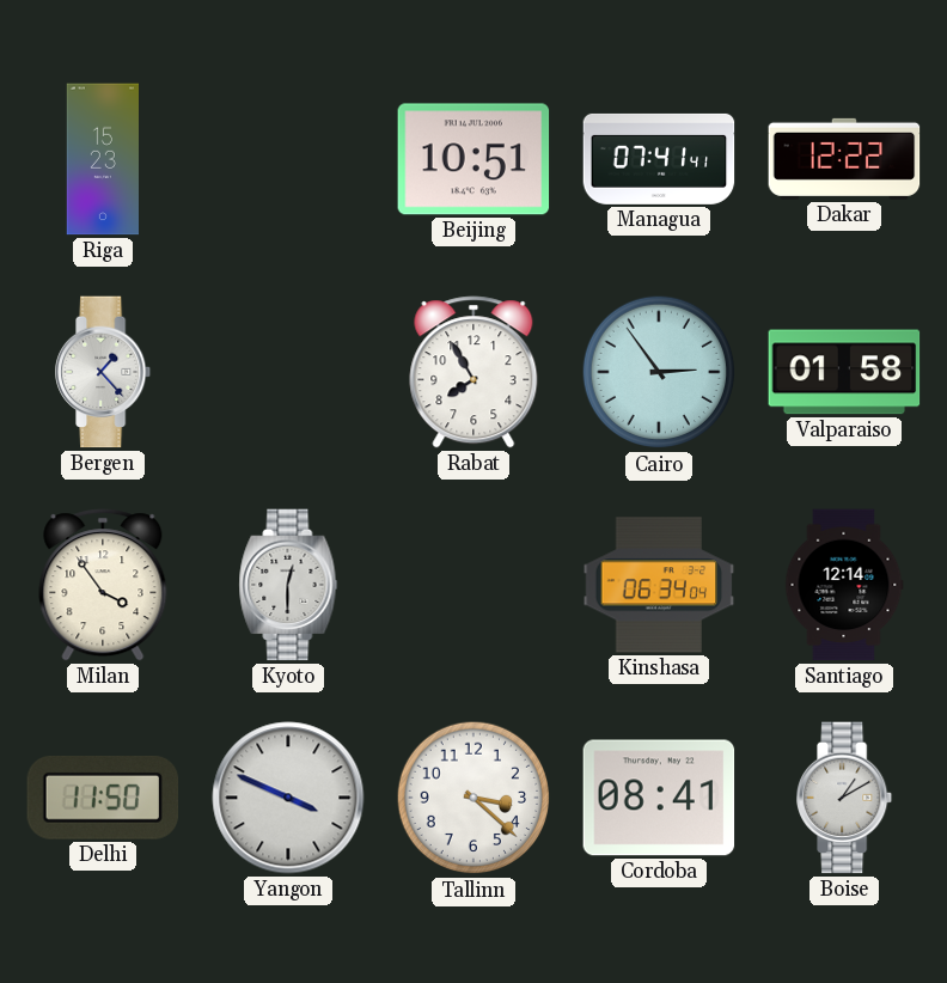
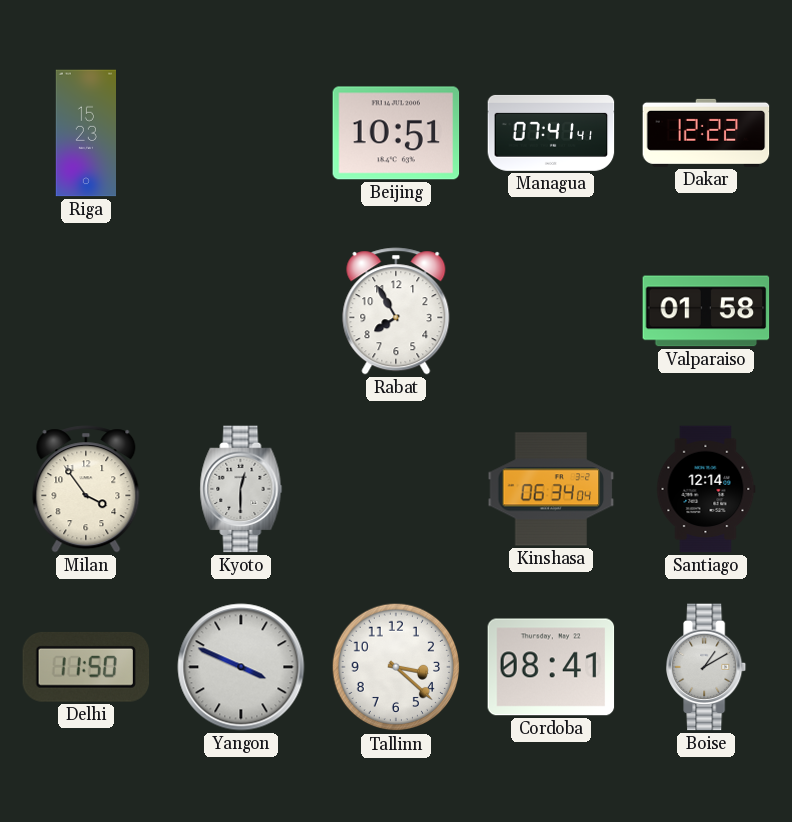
Bergen: 1:23 -> none
Cairo: 2:54 -> none
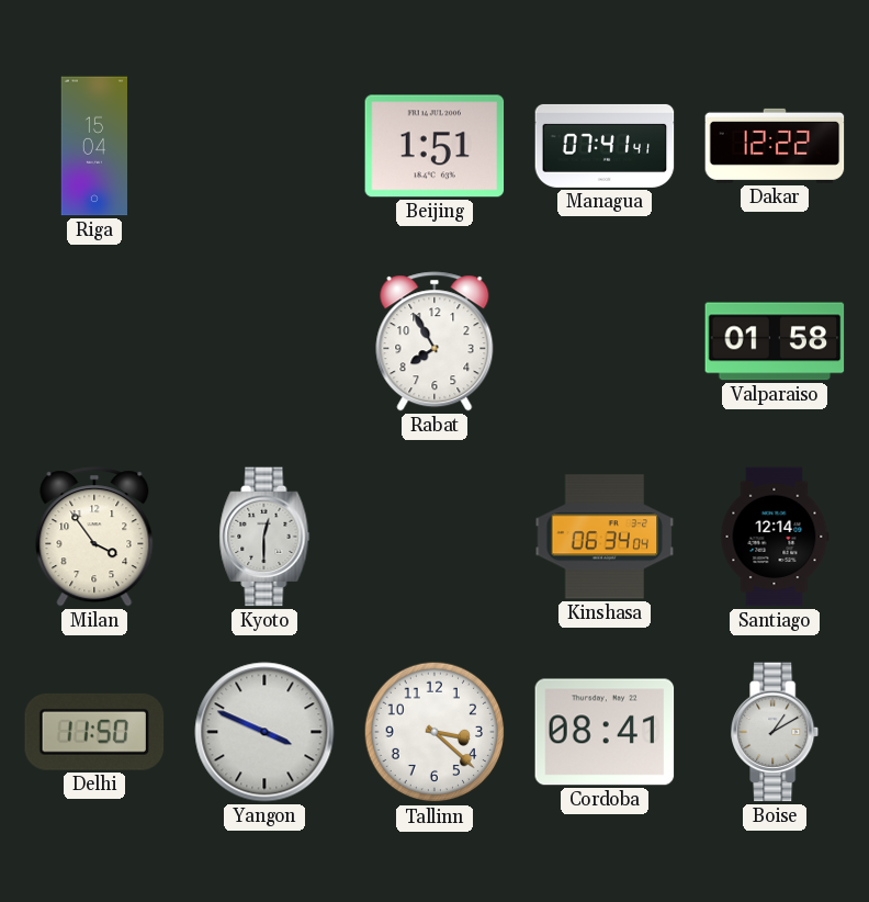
Riga: 15:23 -> 15:04
Beijing: 10:51 -> 1:51
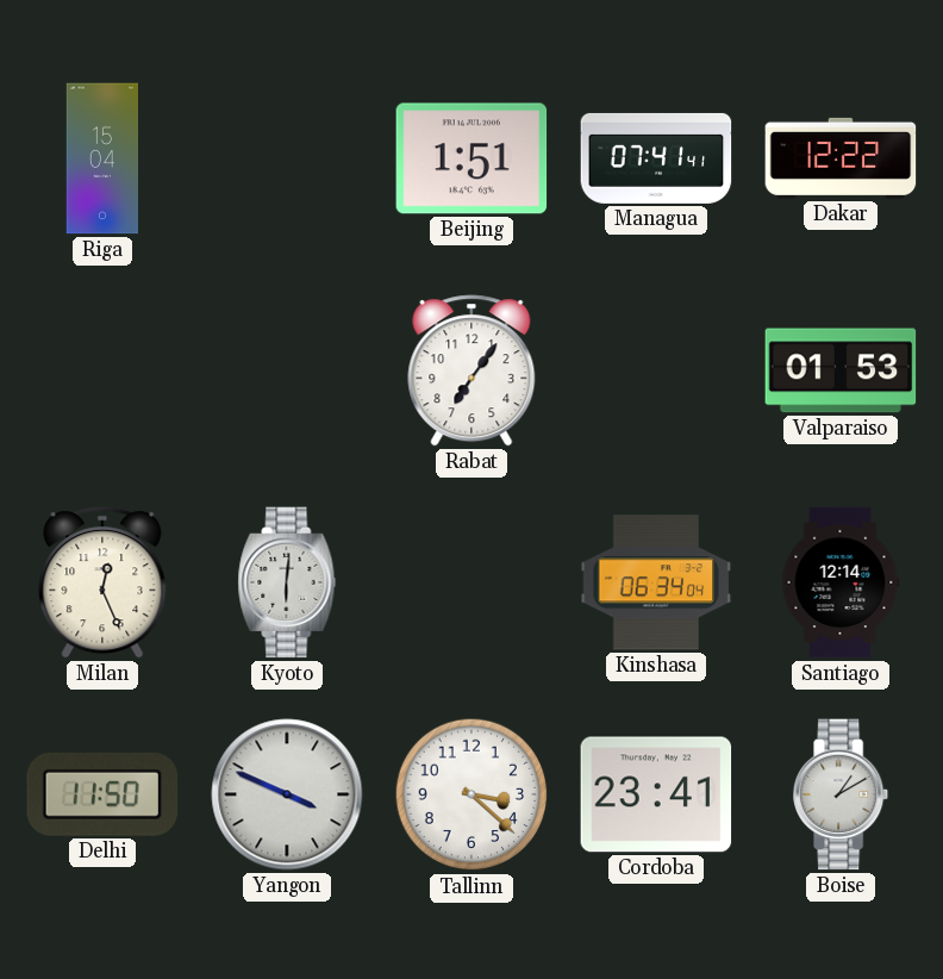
Rabat: 7:55 -> 7:06
Valparaiso: 01:58 -> 01:53
Milan: 3:54 -> 12:26
Kyoto: 12:30 -> 6:01
Cordoba: 08:41 -> 23:41
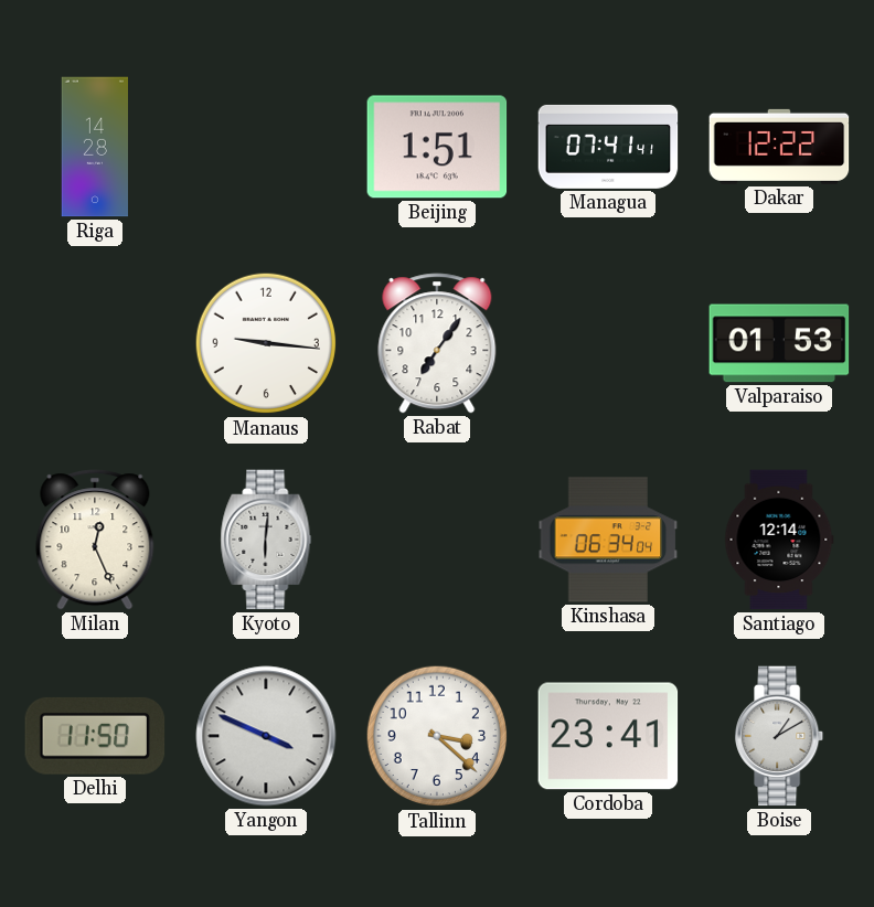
Riga: 15:04 -> 14:28
Manaus: none -> 9:16
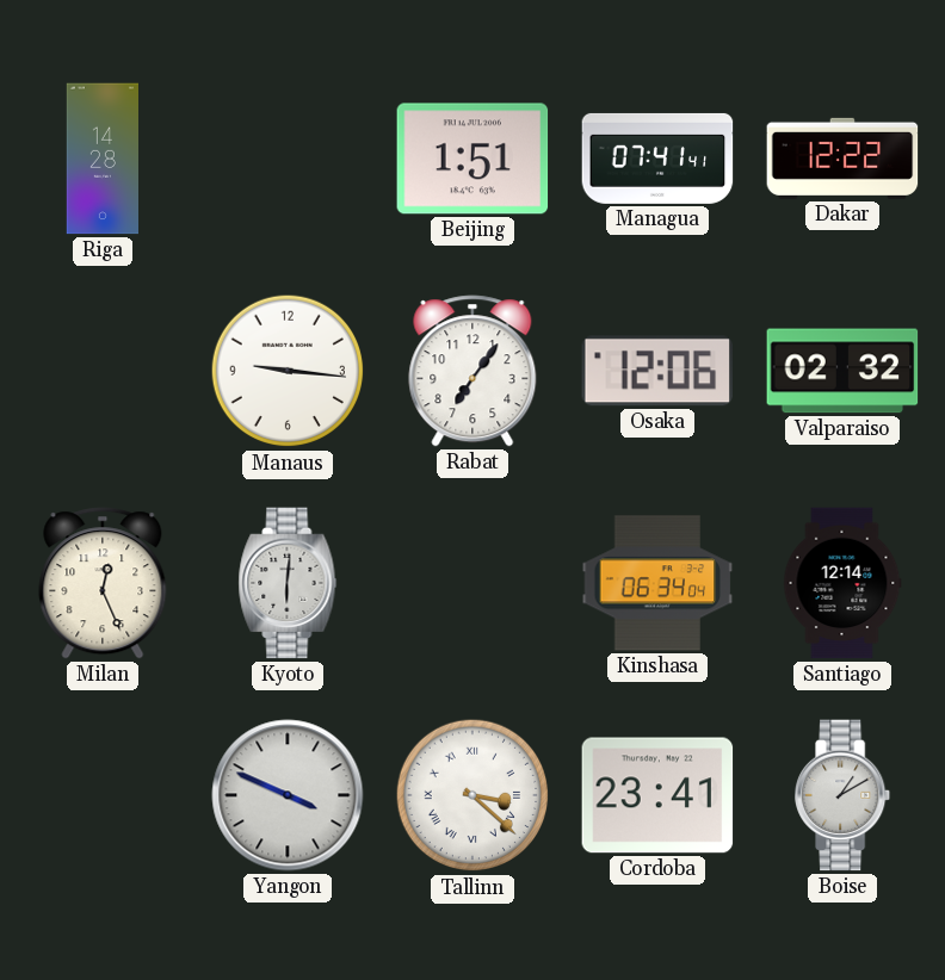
Osaka: none -> 12:06
Valparaiso: 01:53 -> 02:32
Delhi: 11:50 -> none
Tallinn numerals: Arabic -> Roman
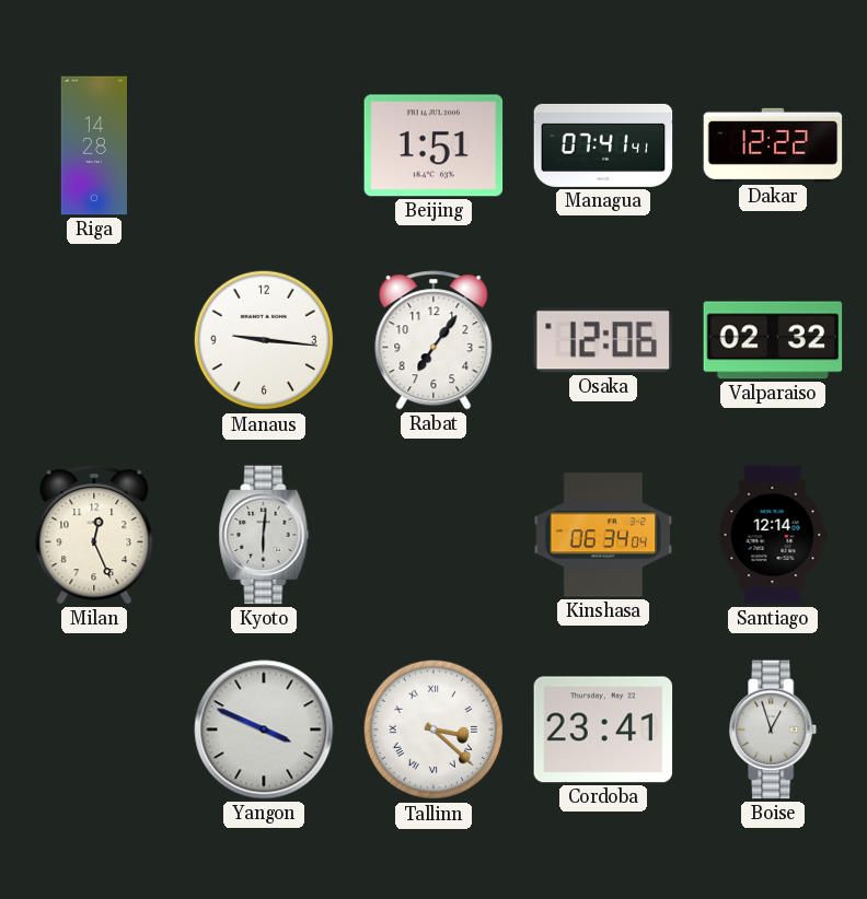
Boise: 1:10 -> 12:57
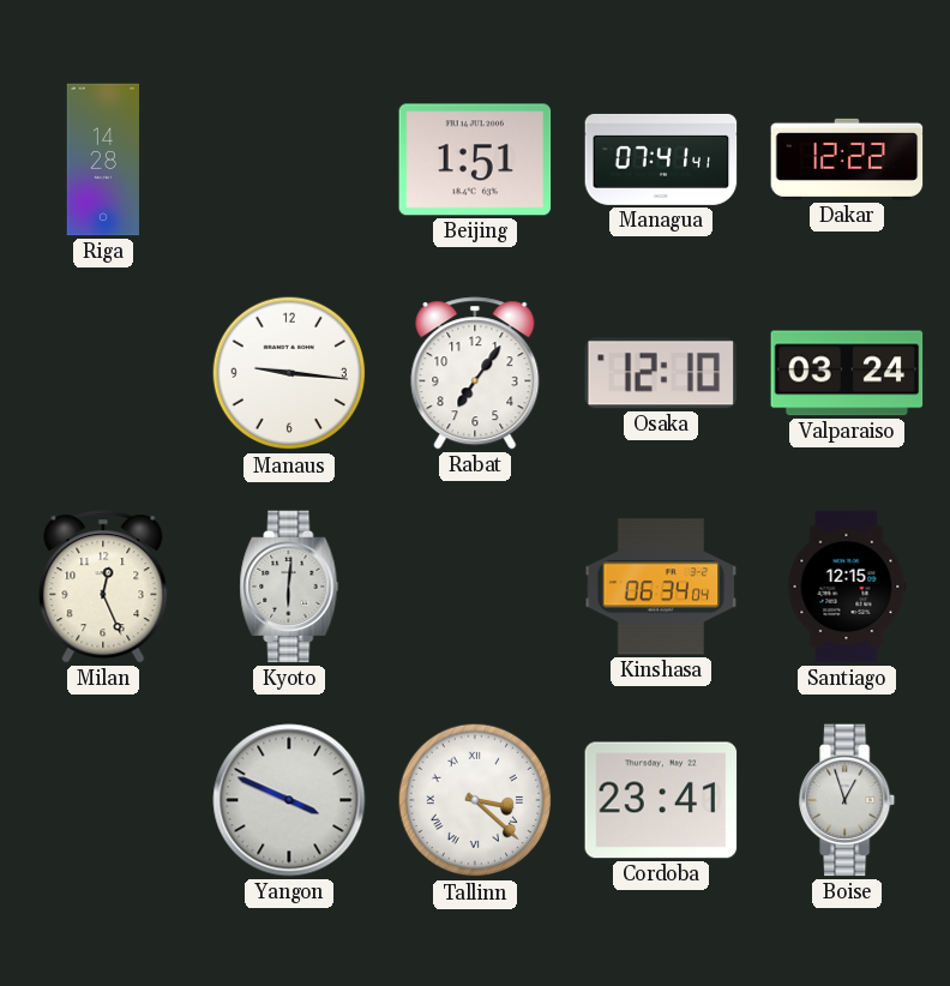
Osaka: 12:06 -> 12:10
Valparaiso: 02:32 -> 03:24
Santiago: 12:14 -> 12:15
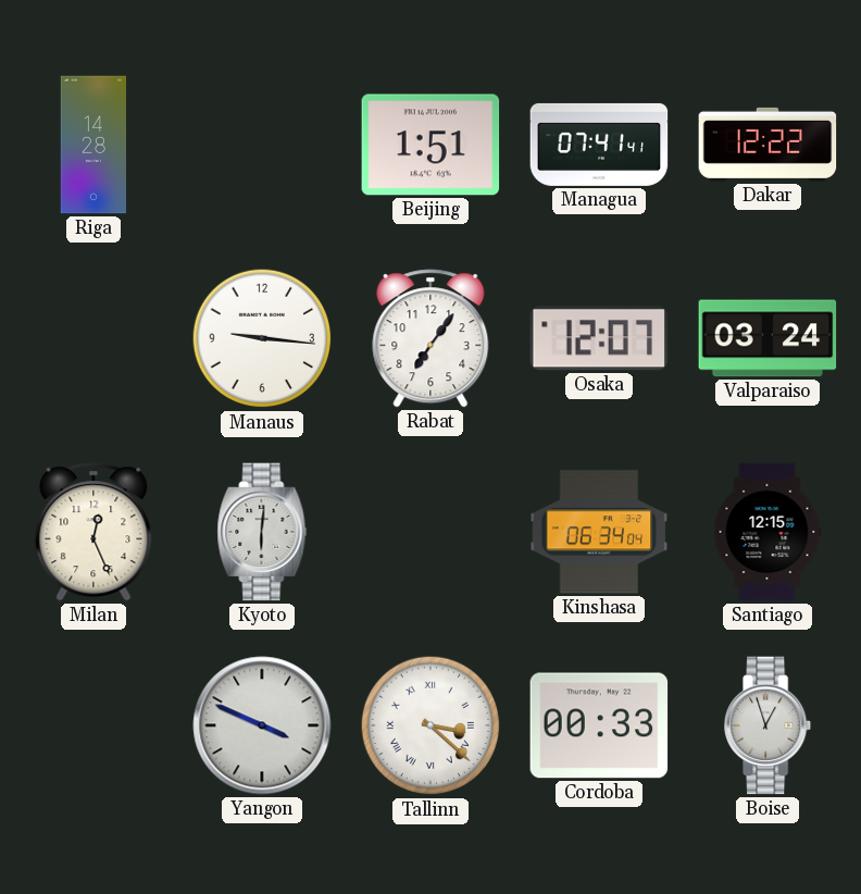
Osaka: 12:10 -> 12:07
Cordoba: 23:41 -> 00:33
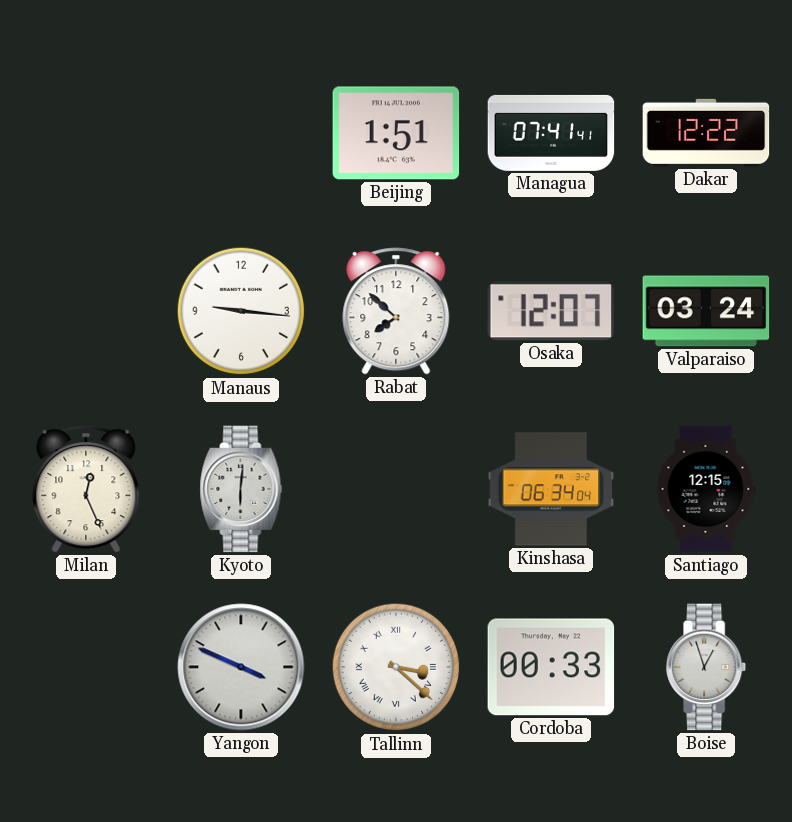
Riga: 14:28 -> none
Rabat: 7:06 -> 7:52
